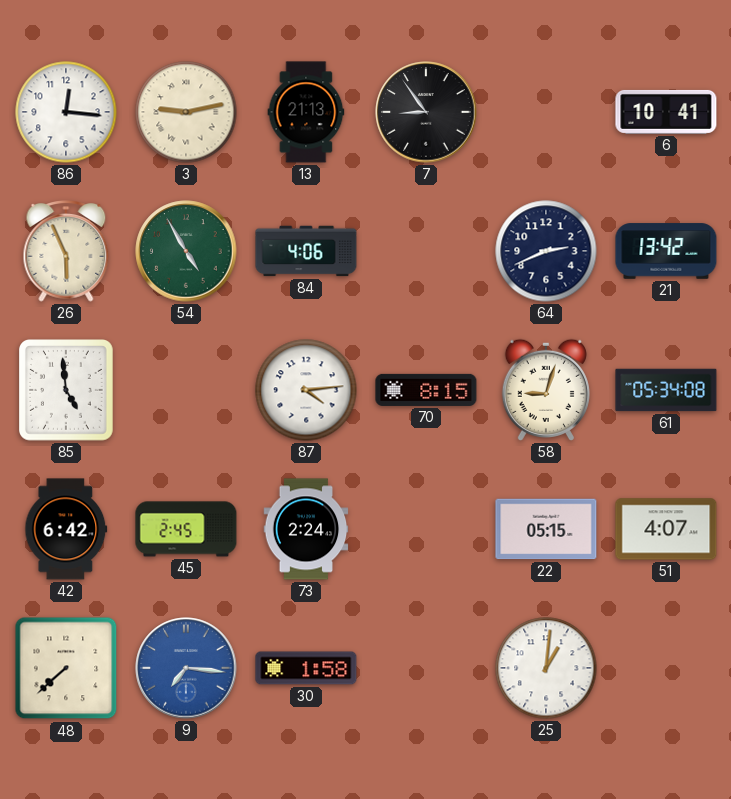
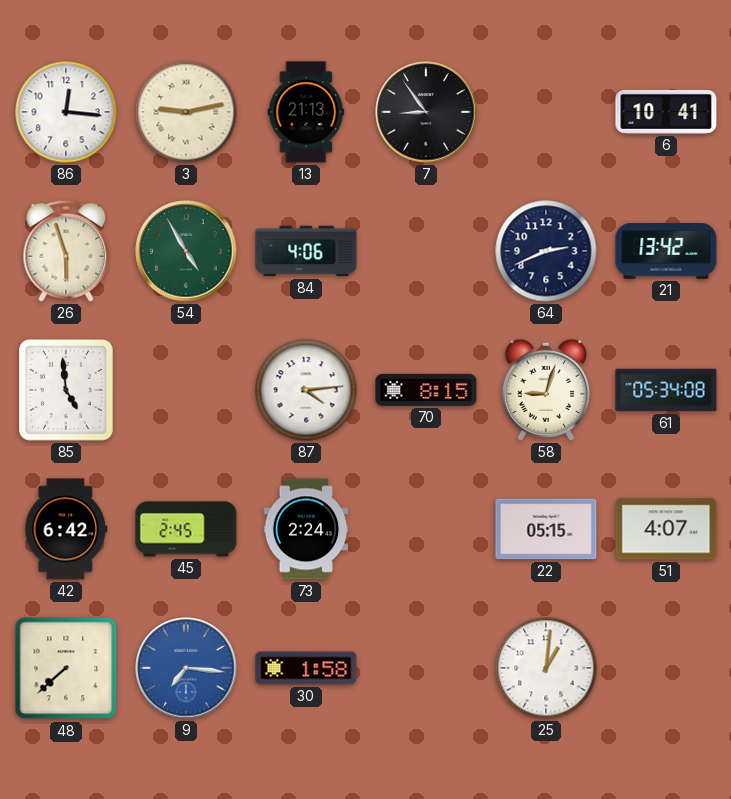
26: 5:56 -> 5:57
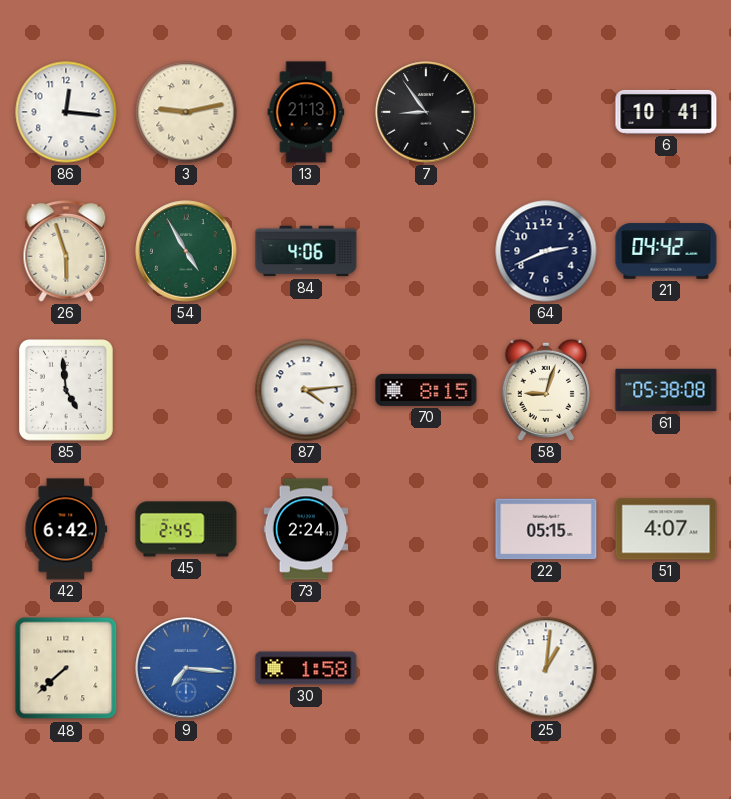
21: 13:42 -> 04:42
61: 05:34 -> 05:38
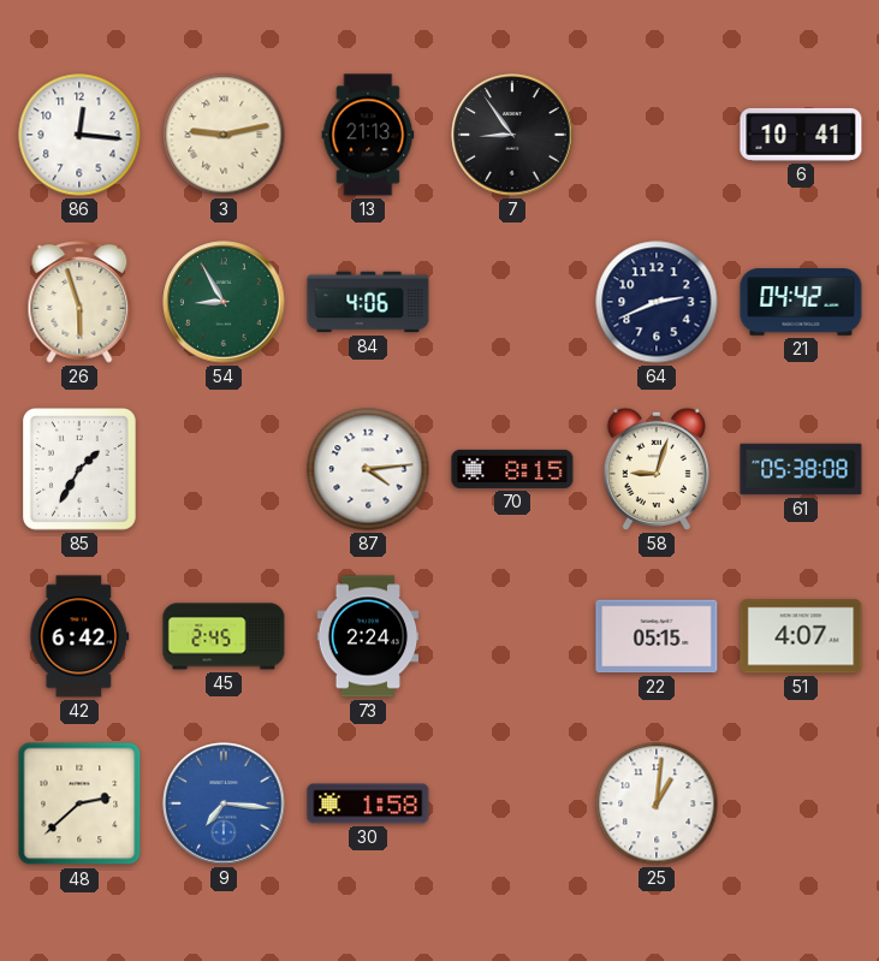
54: 4:55 -> 8:55
85: 4:59 -> 1:35
48: 7:38 -> 2:38
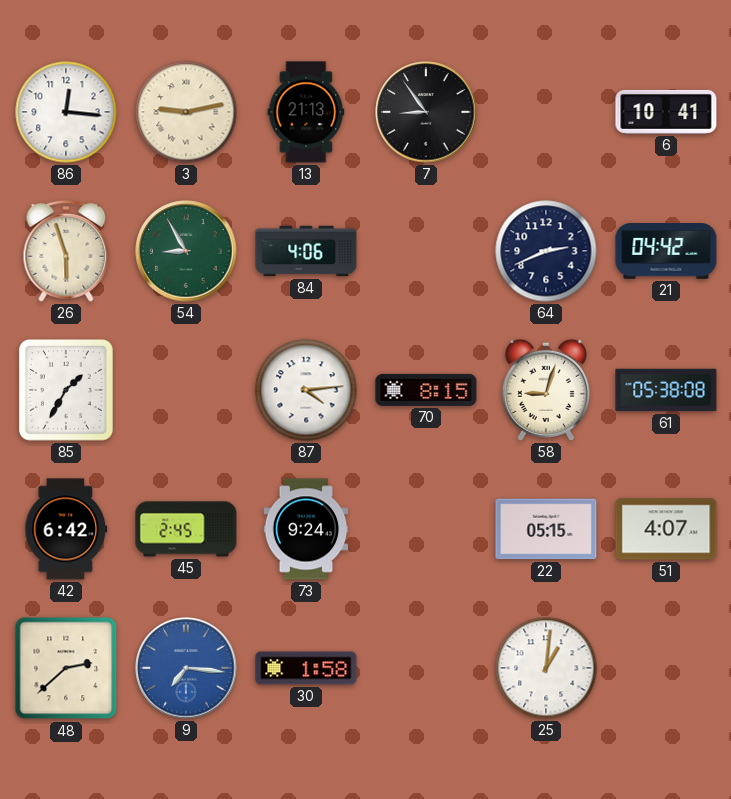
73: 2:24 -> 9:24
